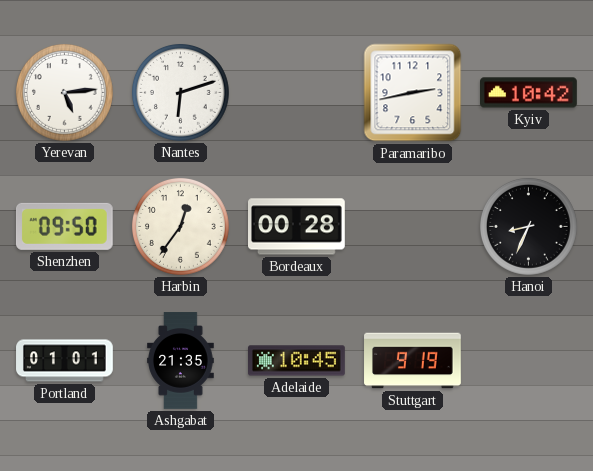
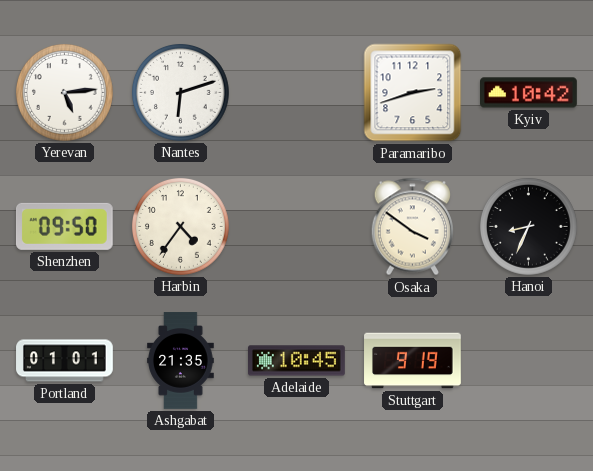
Paramaribo: 2:43 -> 2:42
Harbin: 12:36 -> 4:36
Bordeaux: 00:28 -> none
Osaka: none -> 3:51
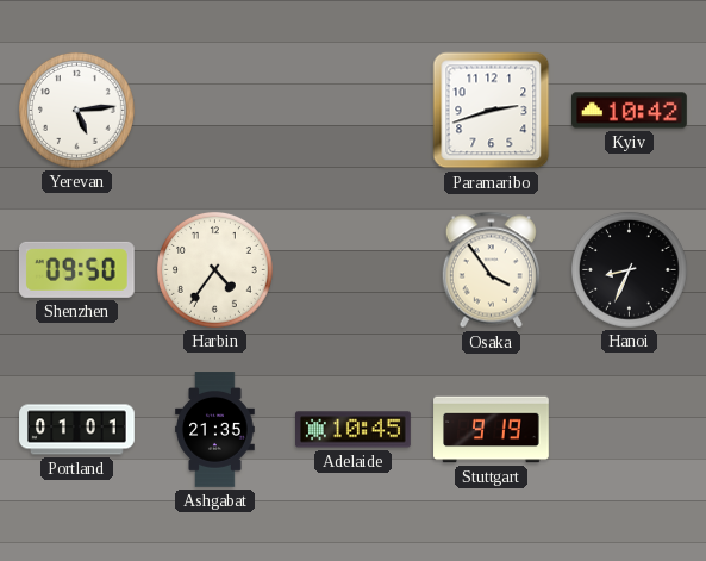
Nantes: 6:12 -> none
Osaka: 3:51 -> 3:54
